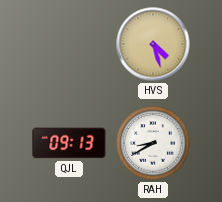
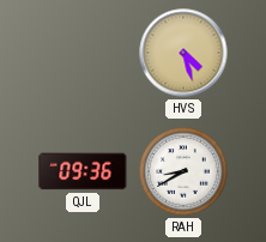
QJL: 09:13 -> 09:36
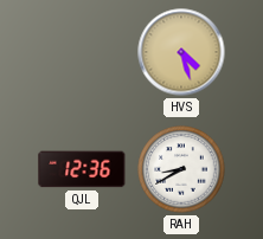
QJL: 09:36 -> 12:36
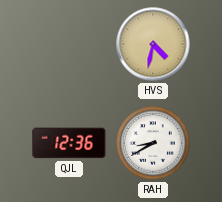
HVS: 4:27 -> 4:32
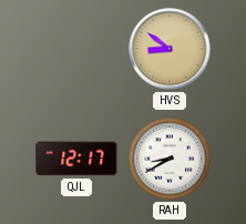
HVS: 4:32 -> 8:51
QJL: 12:36 -> 12:17
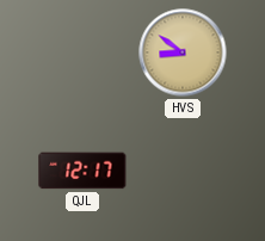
RAH: 8:40 -> none
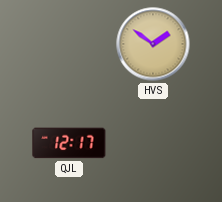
HVS: 8:51 -> 1:51
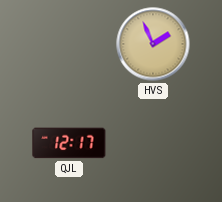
HVS: 1:51 -> 1:56
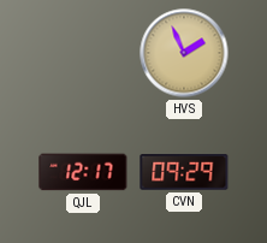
CVN: none -> 09:29
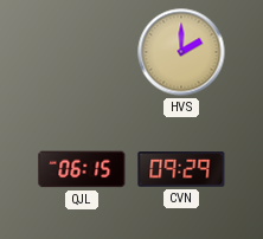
HVS: 1:56 -> 2:00
QJL: 12:17 -> 06:15
